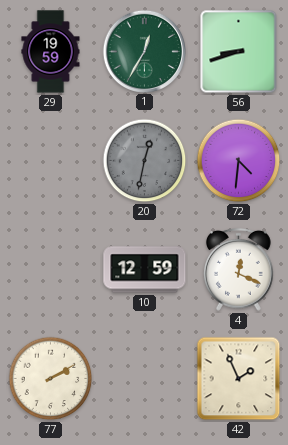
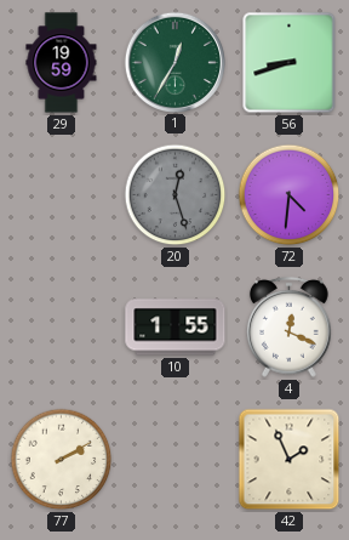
20: 12:32 -> 12:27
10: 12:59 -> 1:55
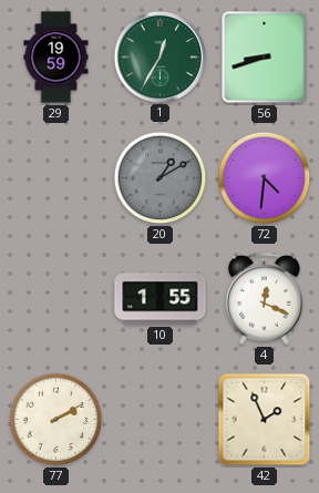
20: 12:27 -> 1:10
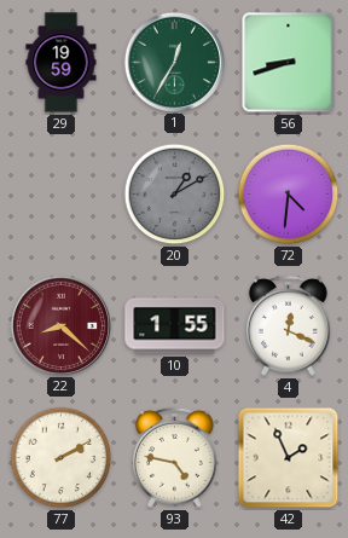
22: none -> 8:22
93: none -> 4:47
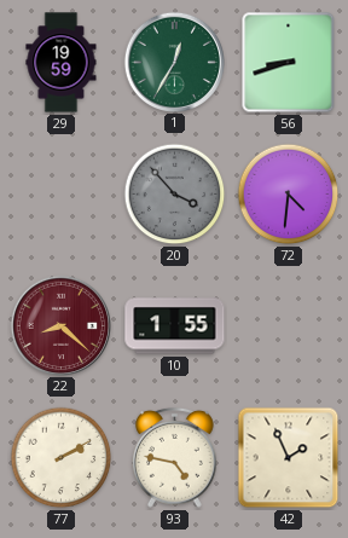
20: 1:10 -> 3:53
4: 12:19 -> none
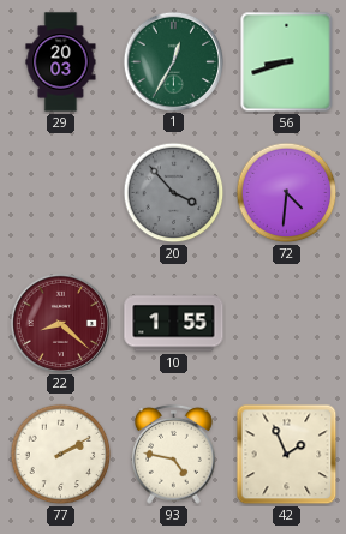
29: 19:59 -> 20:03
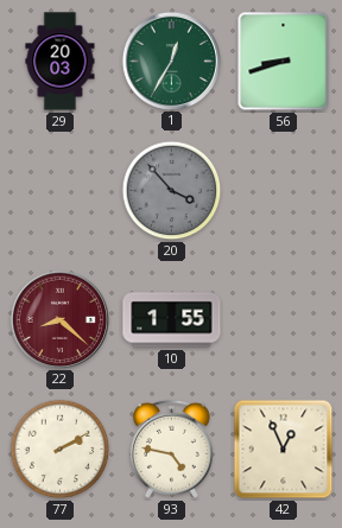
72: 4:31 -> none
42: 1:56 -> 12:56
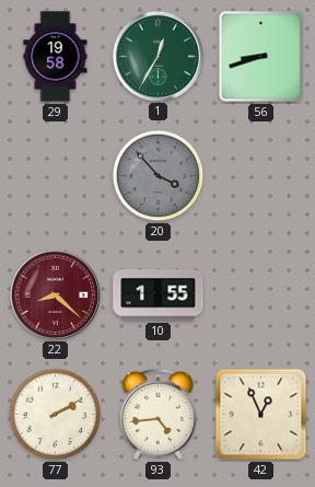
29: 20:03 -> 19:58
93: 4:47 -> 4:44
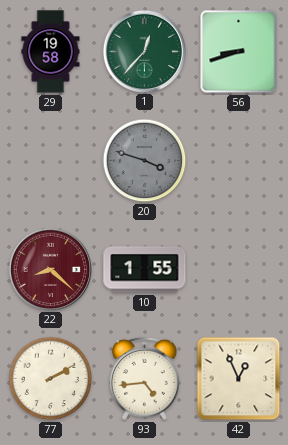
1: 12:35 -> 12:37
20: 3:53 -> 3:48
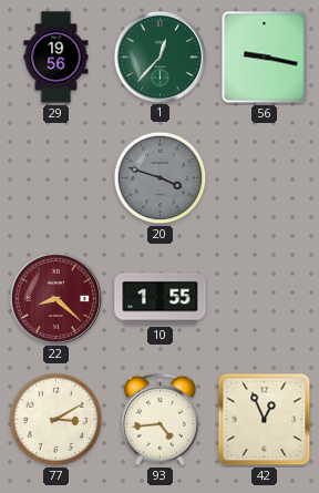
29: 19:58 -> 19:56
56: 8:42 -> 9:17
77: 2:10 -> 3:10
